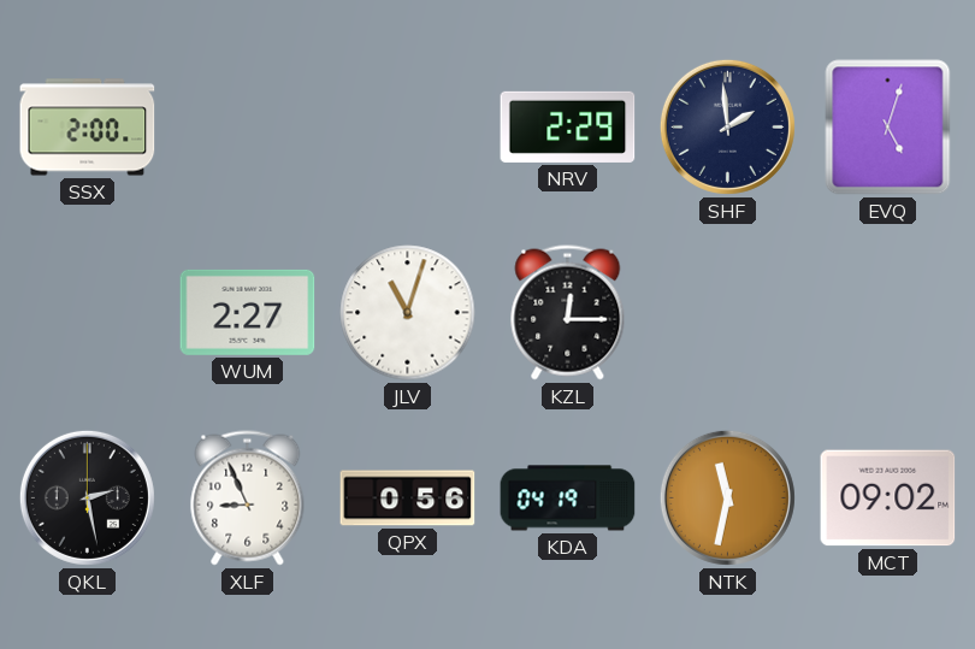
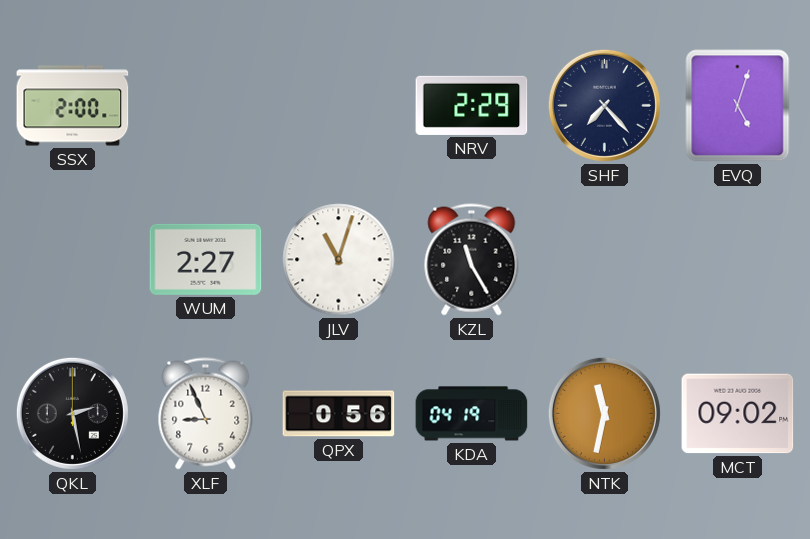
SHF: 1:59 -> 7:23
KZL: 12:15 -> 11:25
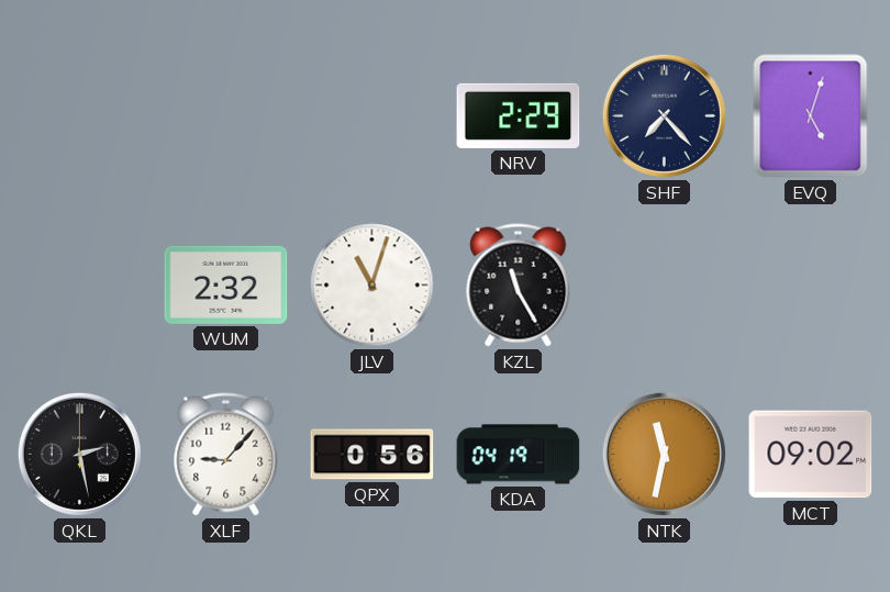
SSX: 2:00 -> none
WUM: 2:27 -> 2:32
XLF: 8:56 -> 9:07
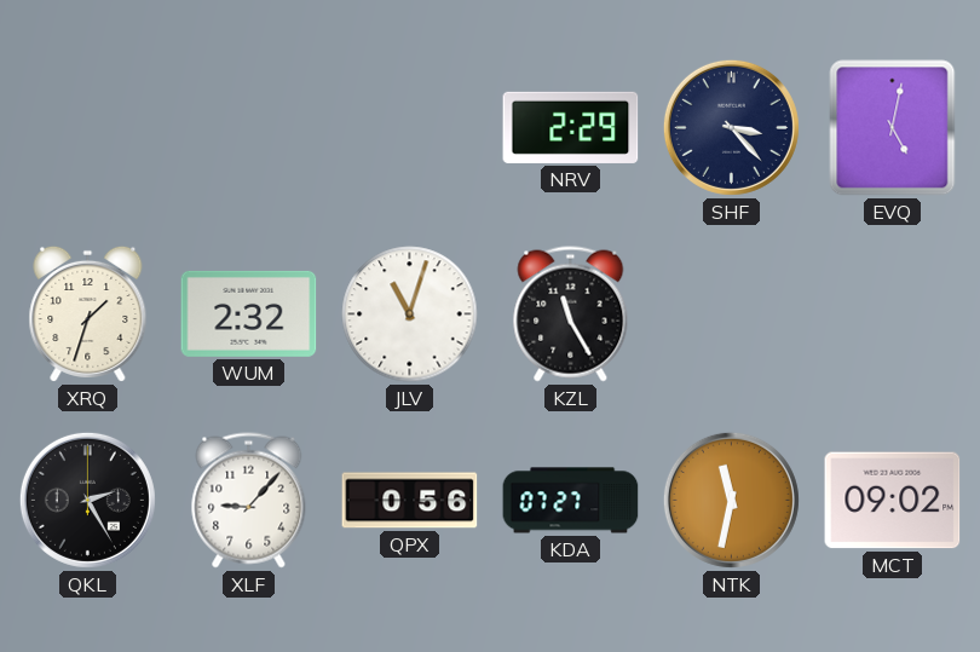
SHF: 7:23 -> 3:23
EVQ: 5:03 -> 5:02
XRQ: none -> 1:33
QKL: 2:28 -> 2:25
KDA: 04:19 -> 07:27
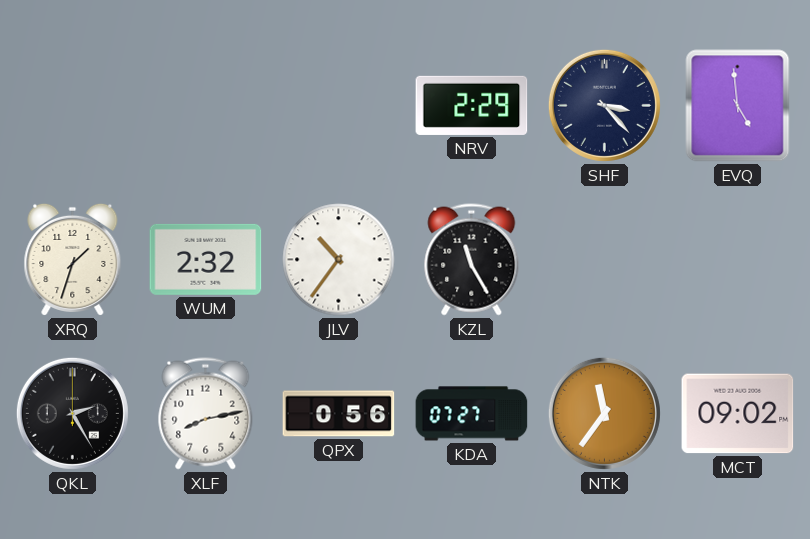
EVQ: 5:02 -> 4:59
JLV: 11:03 -> 10:36
XLF: 9:07 -> 8:13
NTK: 11:32 -> 11:36
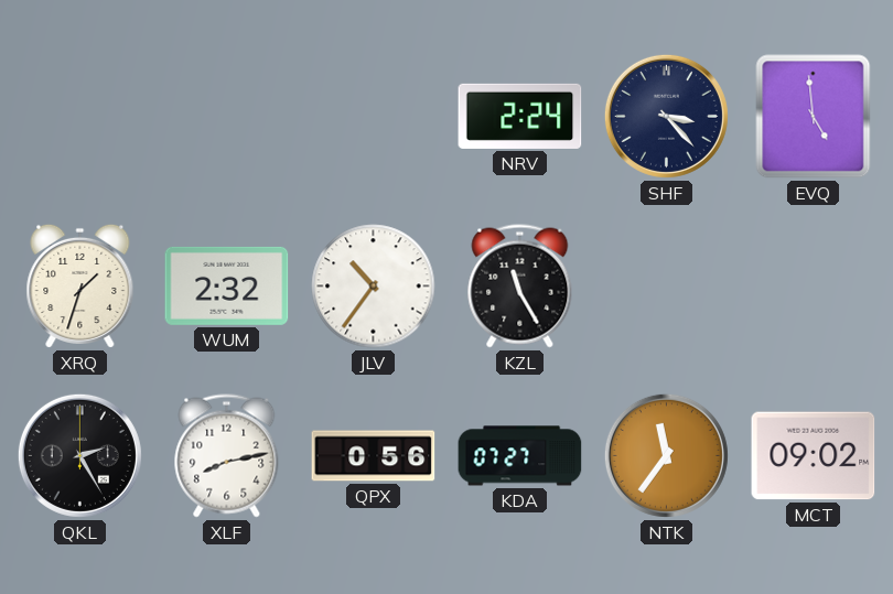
NRV: 2:29 -> 2:24
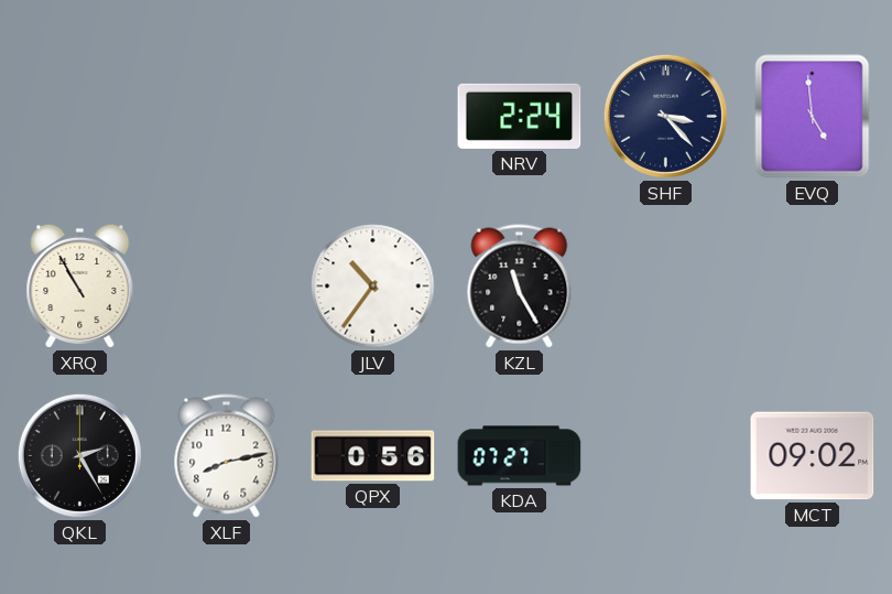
XRQ: 1:33 -> 10:55
WUM: 2:32 -> none
NTK: 11:36 -> none
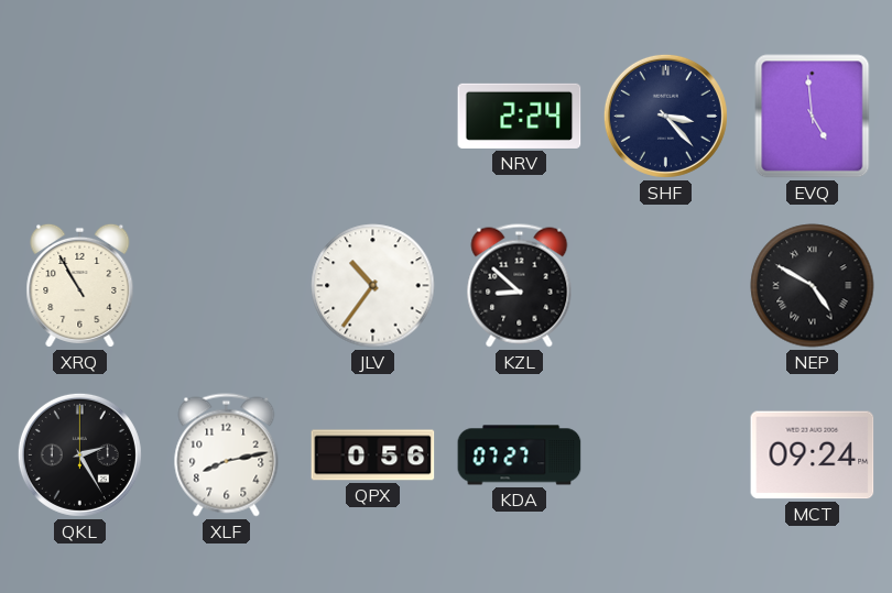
KZL: 11:25 -> 8:52
NEP: none -> 4:50
MCT: 09:02 -> 09:24
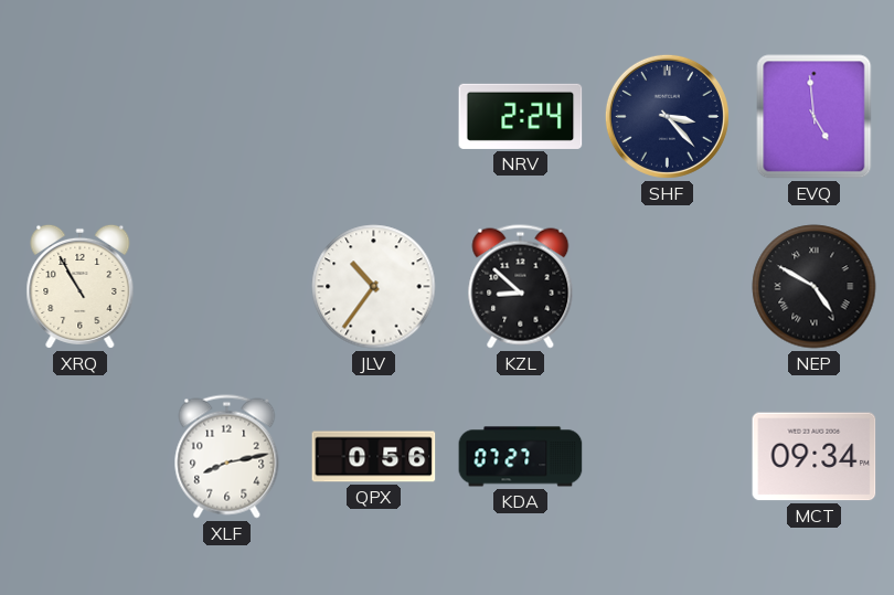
QKL: 2:25 -> none
MCT: 09:24 -> 09:34
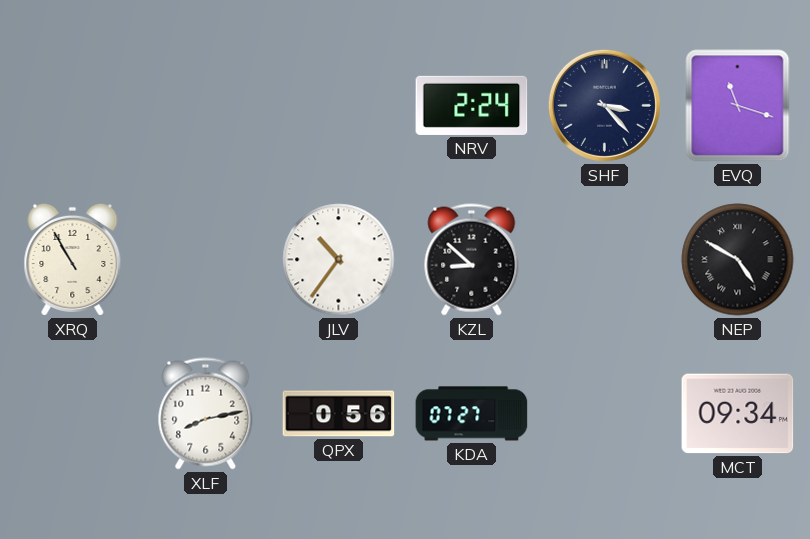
EVQ: 4:59 -> 11:18
